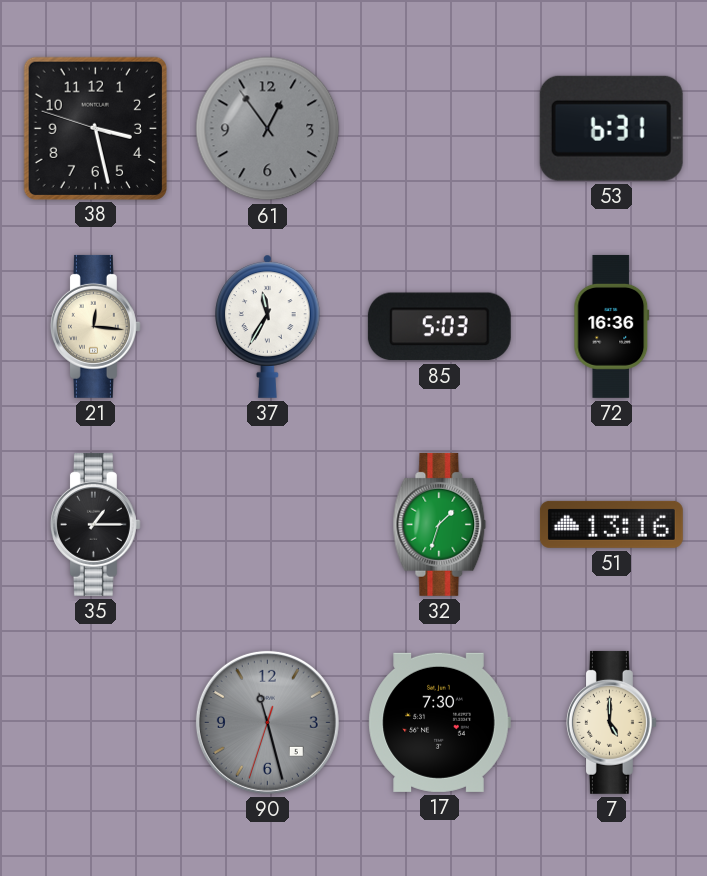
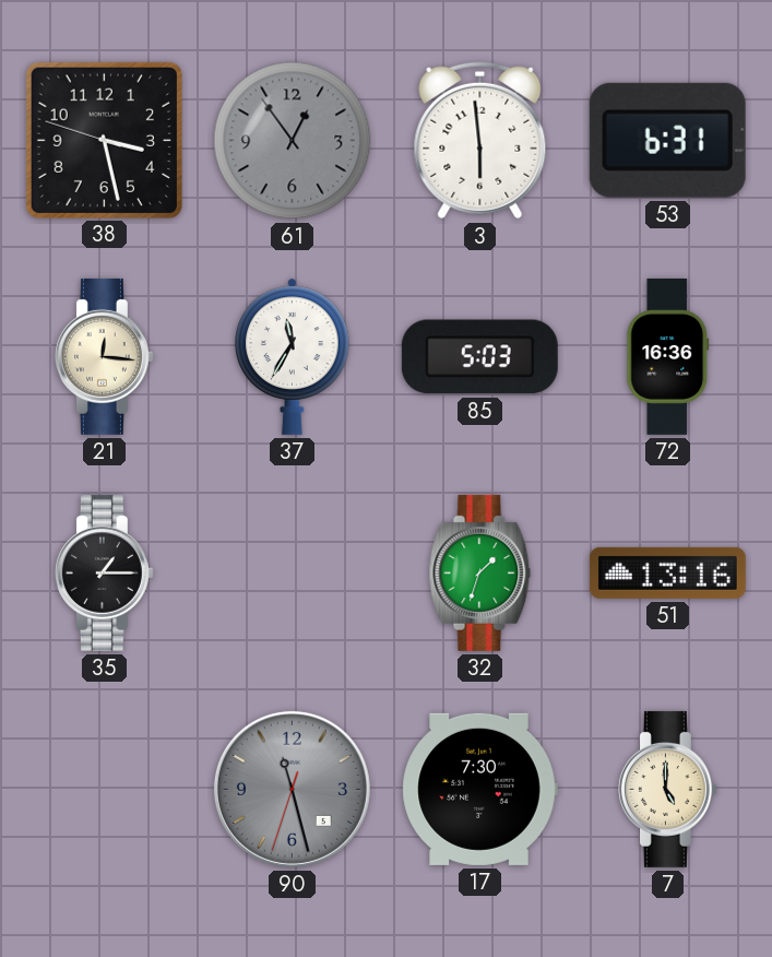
3: none -> 5:59
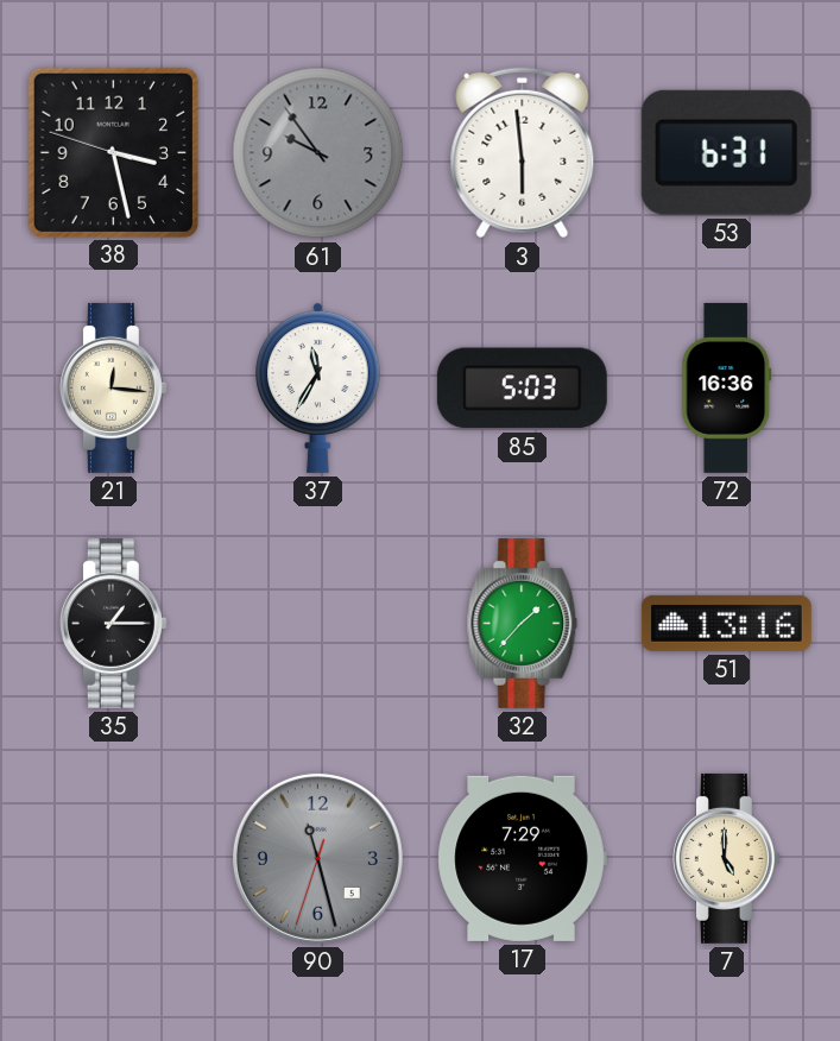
61: 12:54 -> 9:54
32: 1:33 -> 1:37
17: 7:30 -> 7:29
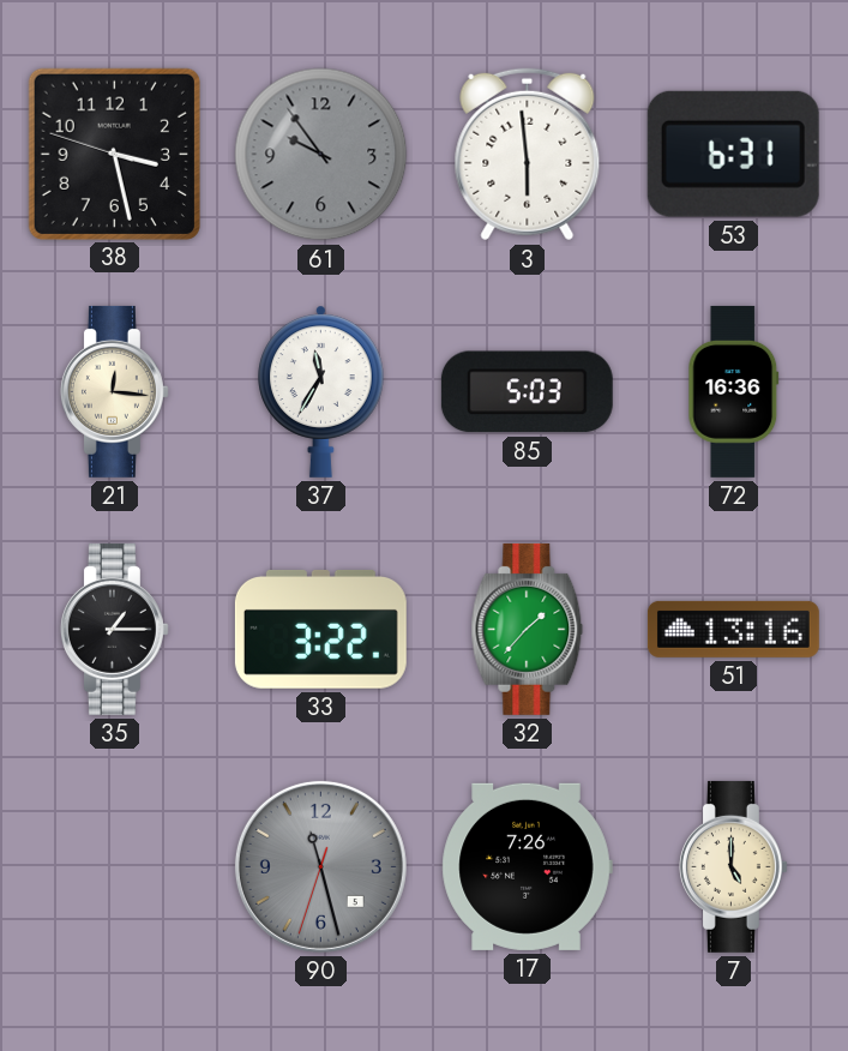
33: none -> 3:22
17: 7:29 -> 7:26
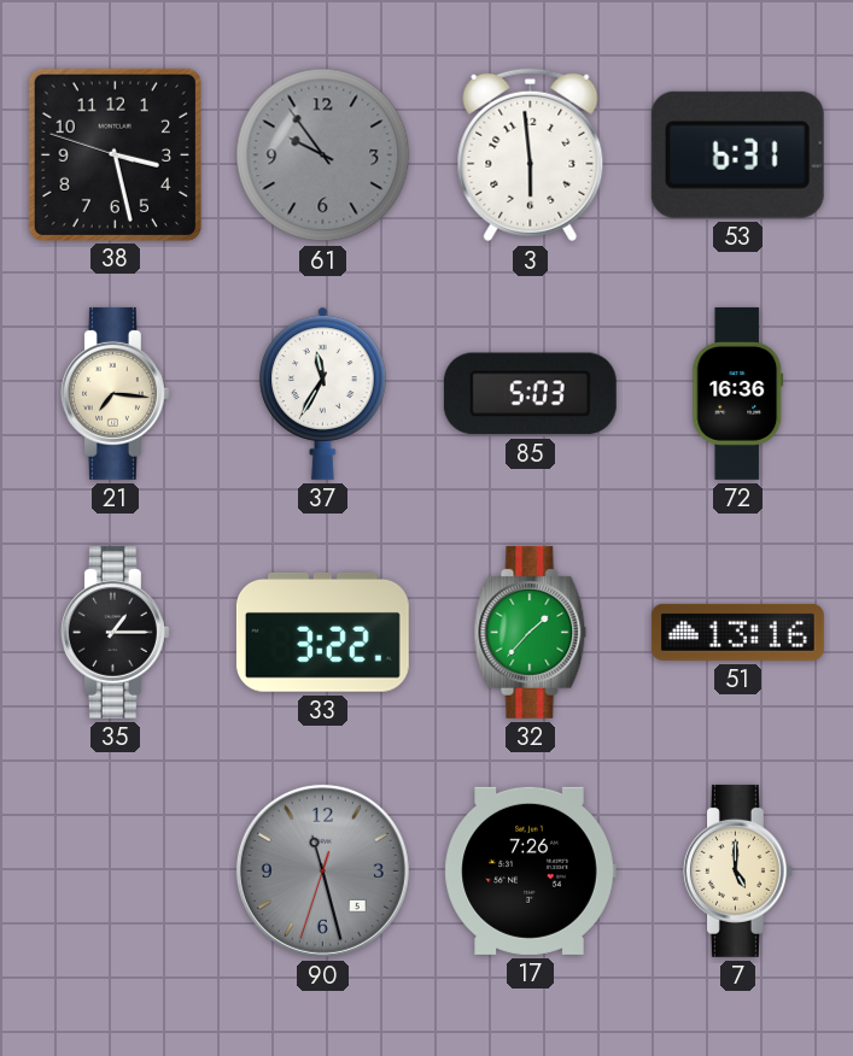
21: 12:16 -> 7:16
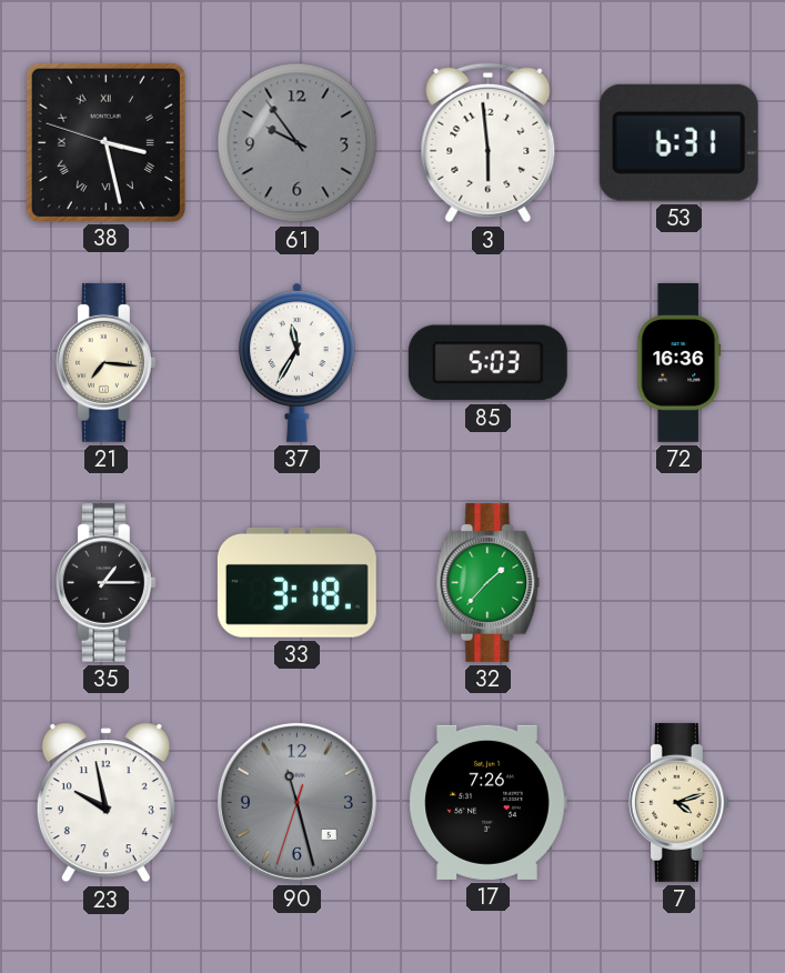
38 numerals: Arabic -> Roman
33: 3:22 -> 3:18
51: 13:16 -> none
23: none -> 9:58
7: 5:00 -> 4:12
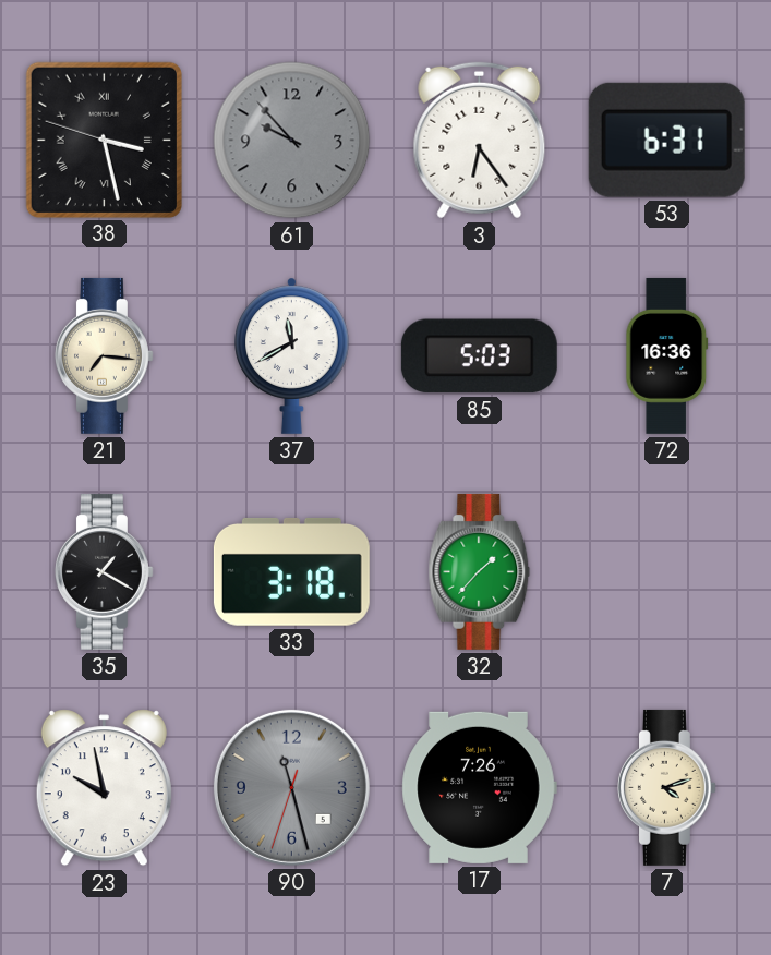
61: 9:54 -> 9:53
3: 5:59 -> 6:24
37: 11:35 -> 11:40
35: 1:15 -> 1:20
